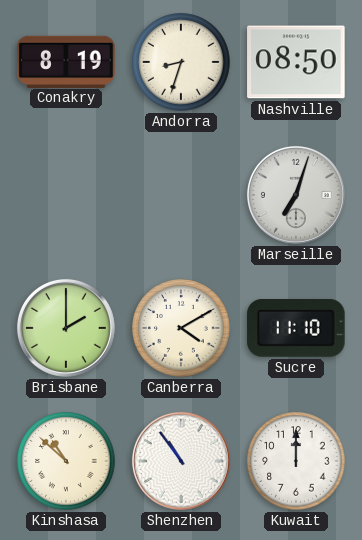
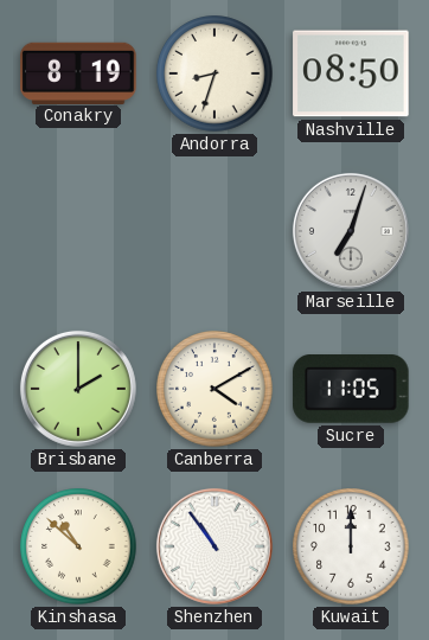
Sucre: 11:10 -> 11:05
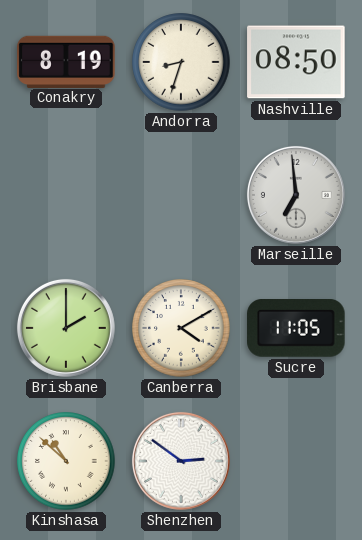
Marseille: 7:03 -> 6:59
Shenzhen: 10:54 -> 2:51
Kuwait: 12:00 -> none
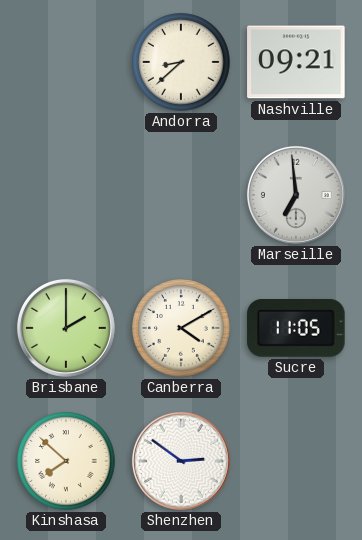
Conakry: 8:19 -> none
Andorra: 8:33 -> 8:38
Nashville: 08:50 -> 09:21
Kinshasa: 10:52 -> 7:52
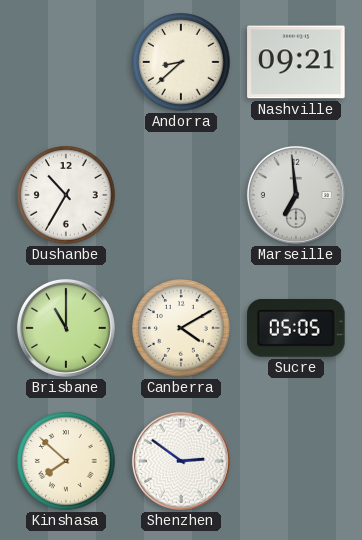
Dushanbe: none -> 10:35
Brisbane: 2:00 -> 11:00
Sucre: 11:05 -> 05:05
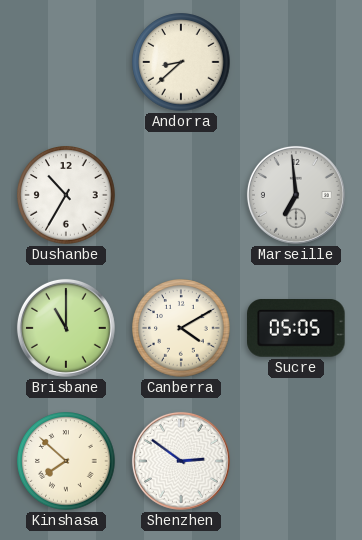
Nashville: 09:21 -> none
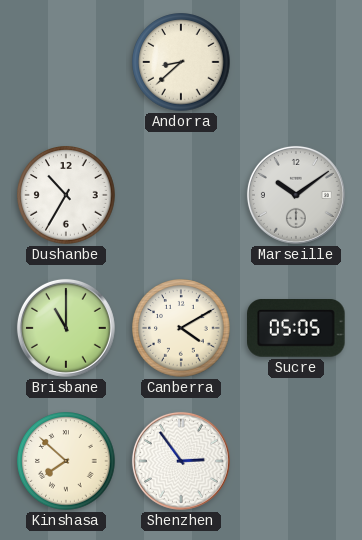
Marseille: 6:59 -> 10:09
Shenzhen: 2:51 -> 2:54
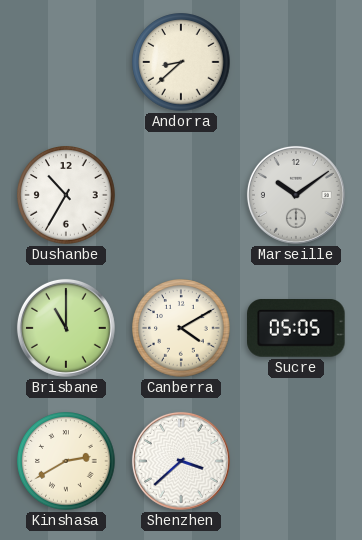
Kinshasa: 7:52 -> 2:40
Shenzhen: 2:54 -> 3:38
